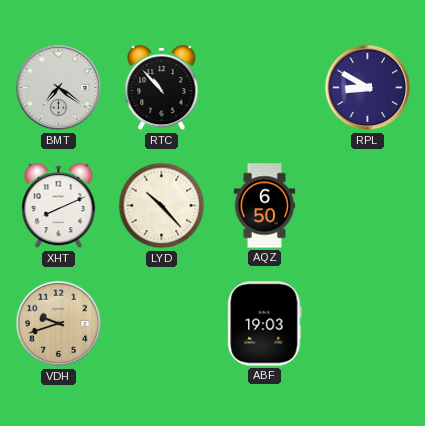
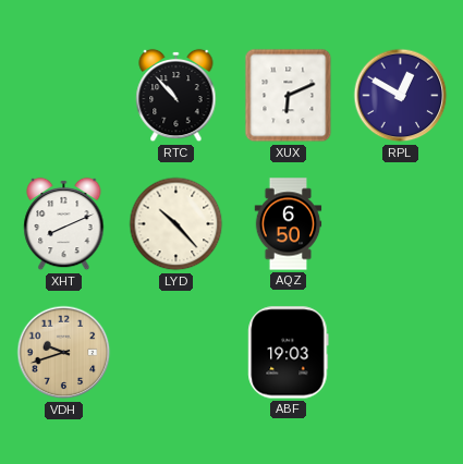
BMT: 7:21 -> none
XUX: none -> 6:11
RPL: 8:50 -> 12:50
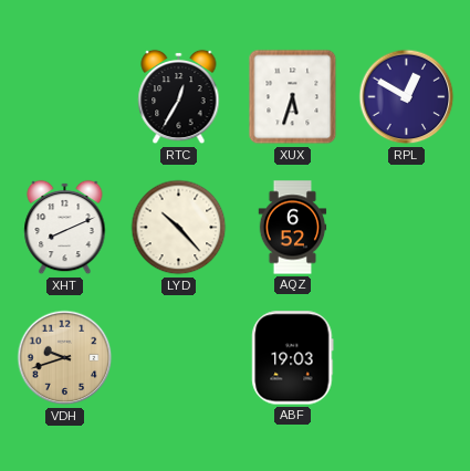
RTC: 10:53 -> 12:35
XUX: 6:11 -> 5:33
AQZ: 6:50 -> 6:52
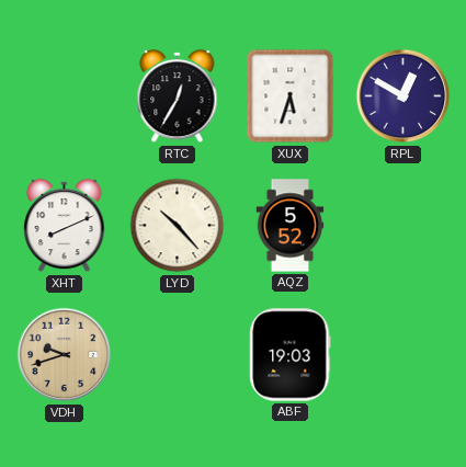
AQZ: 6:52 -> 5:52
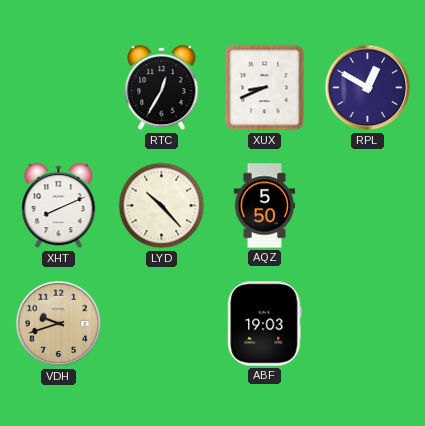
XUX: 5:33 -> 8:41
AQZ: 5:52 -> 5:50
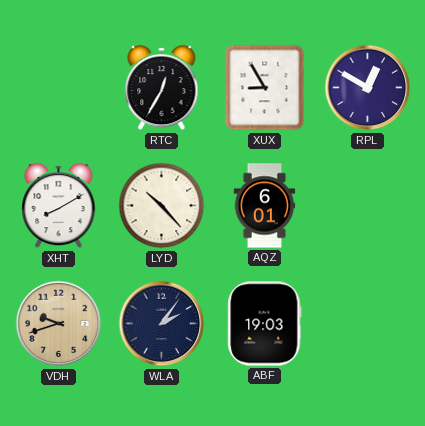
XUX: 8:41 -> 8:55
XHT: 8:11 -> 8:10
AQZ: 5:50 -> 6:01
WLA: none -> 2:06
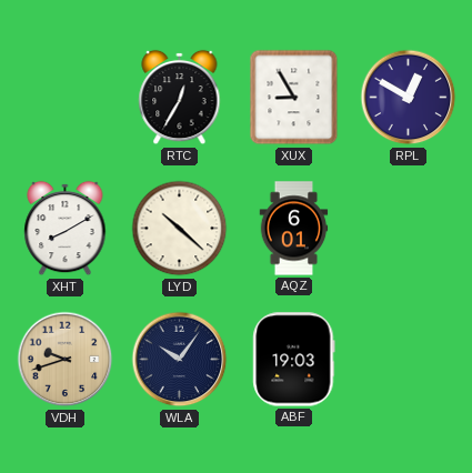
LYD: 10:23 -> 10:22
WLA: 2:06 -> 10:06
